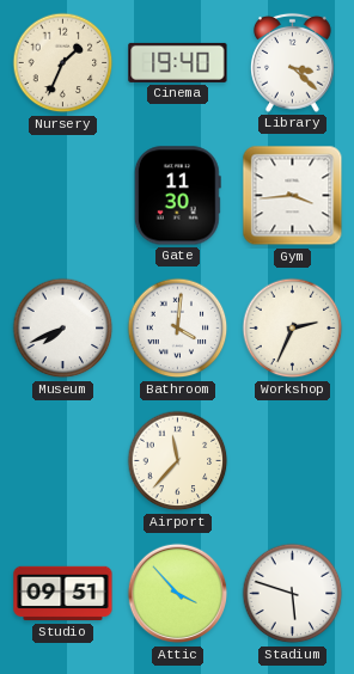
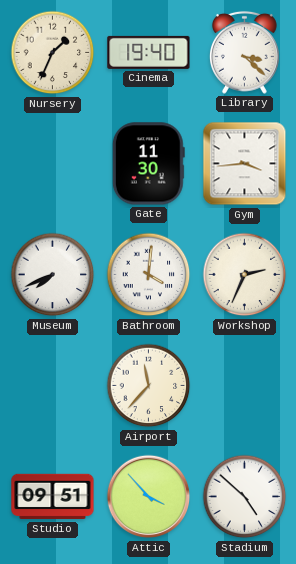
Stadium: 5:48 -> 4:52
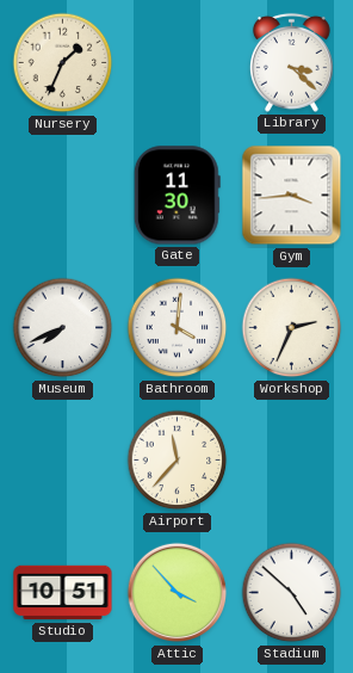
Cinema: 19:40 -> none
Studio: 09:51 -> 10:51
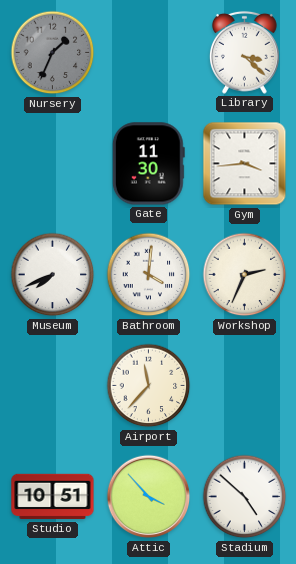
Nursery dial: cream -> grey
